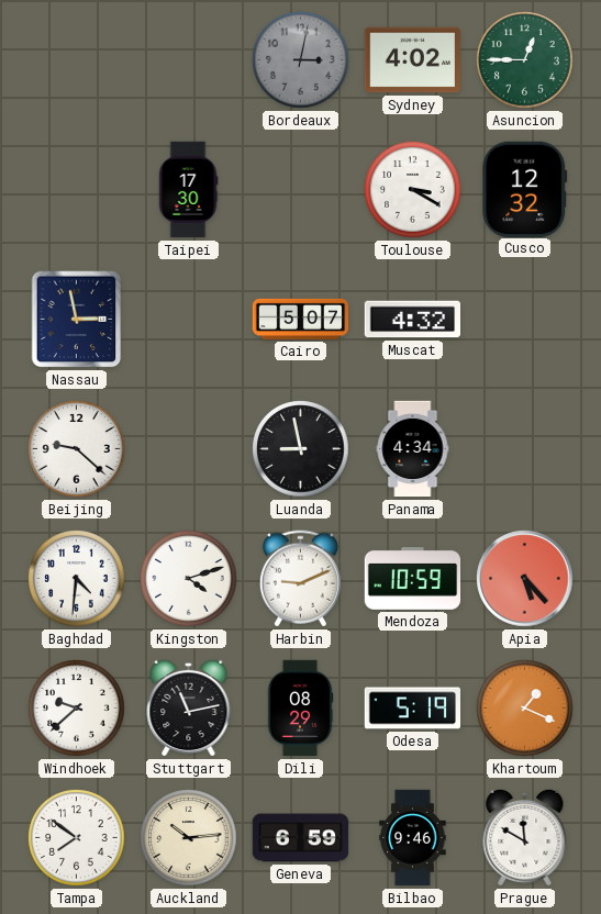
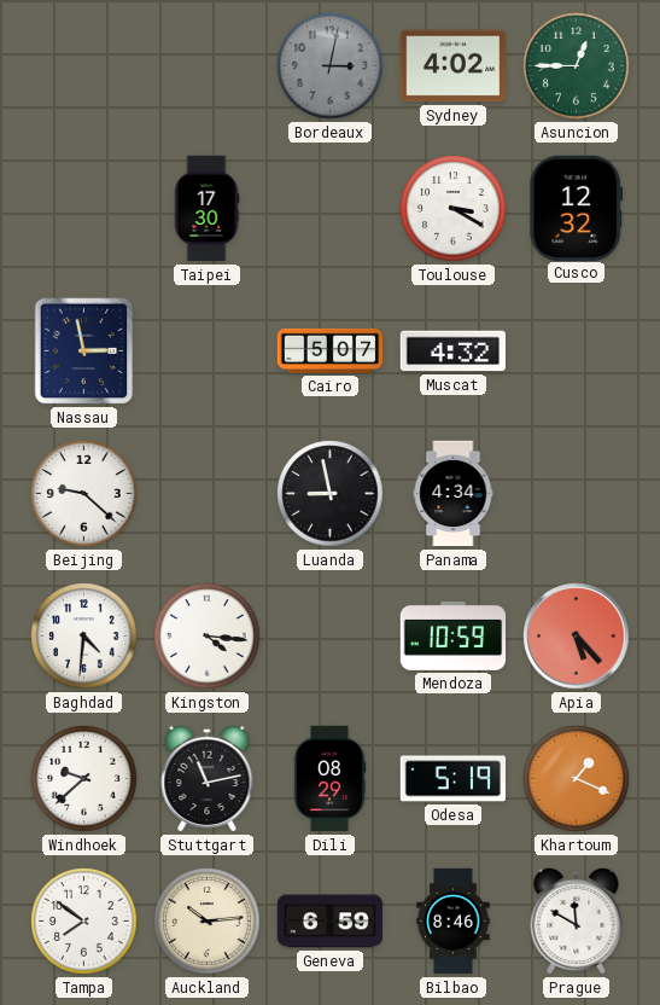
Kingston: 4:12 -> 4:16
Harbin: 9:11 -> none
Bilbao: 9:46 -> 8:46
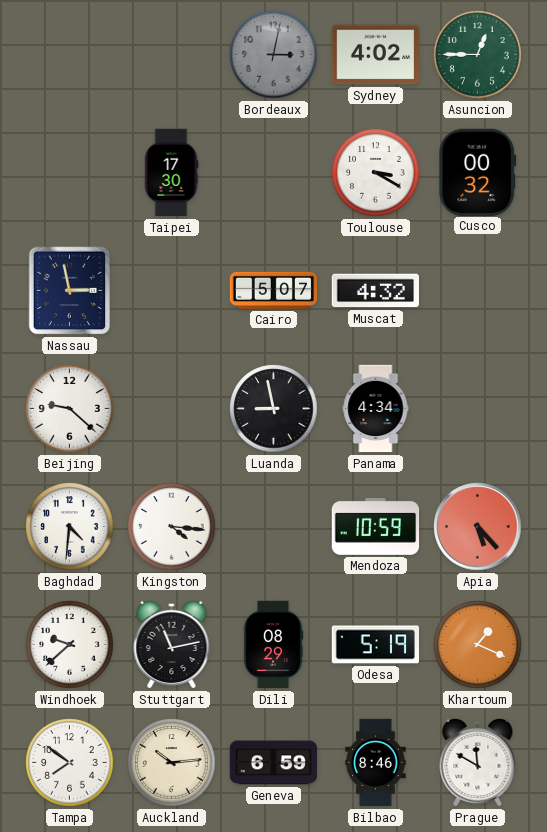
Cusco: 12:32 -> 00:32
